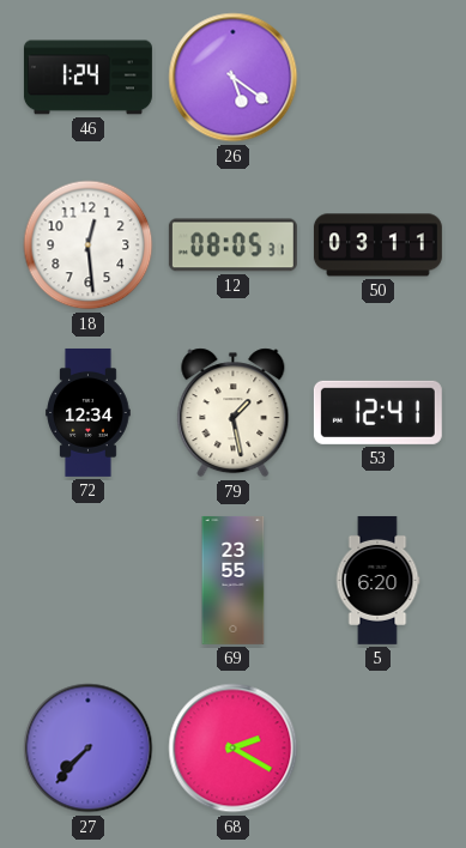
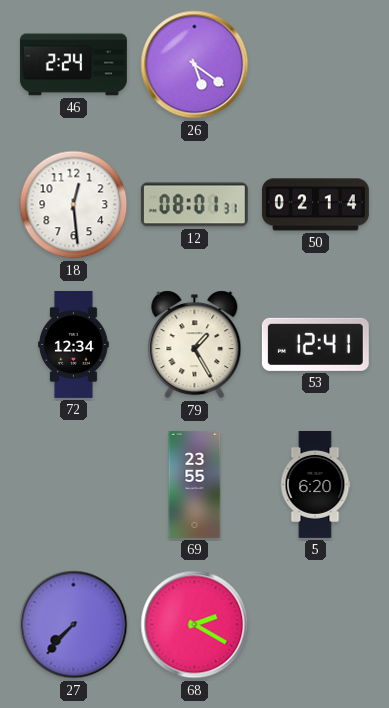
46: 1:24 -> 2:24
12: 08:05 -> 08:01
50: 03:11 -> 02:14
79: 1:28 -> 1:25
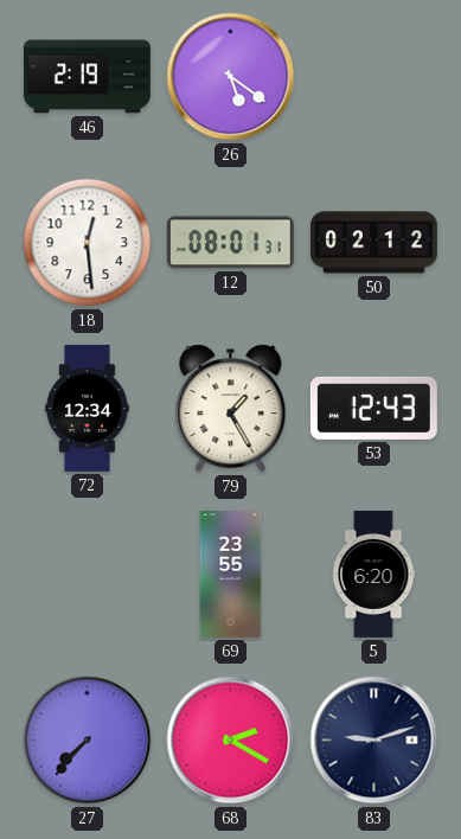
46: 2:24 -> 2:19
50: 02:14 -> 02:12
53: 12:41 -> 12:43
83: none -> 9:12
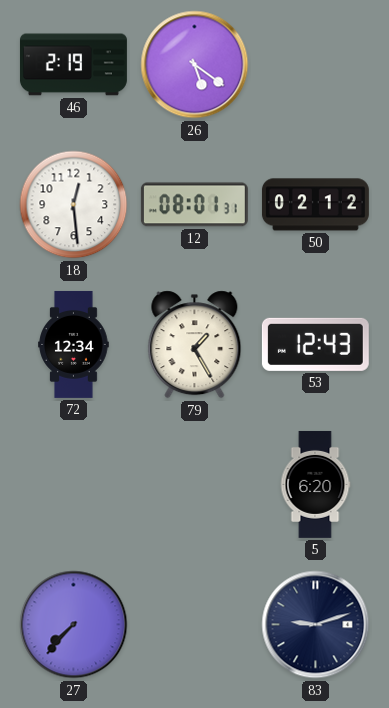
69: 23:55 -> none
68: 2:20 -> none
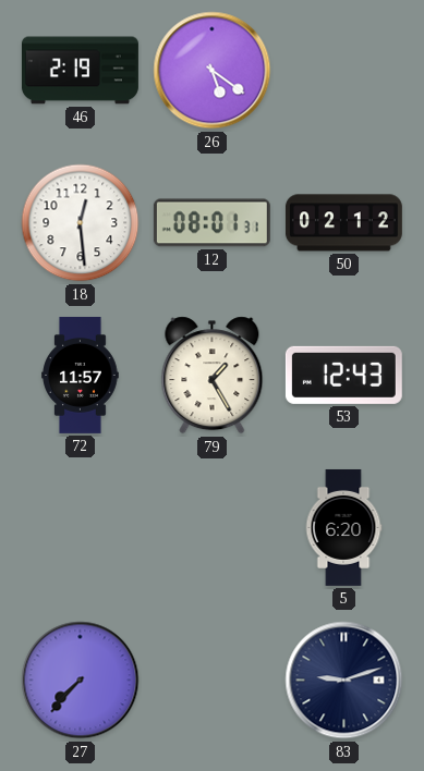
72: 12:34 -> 11:57
